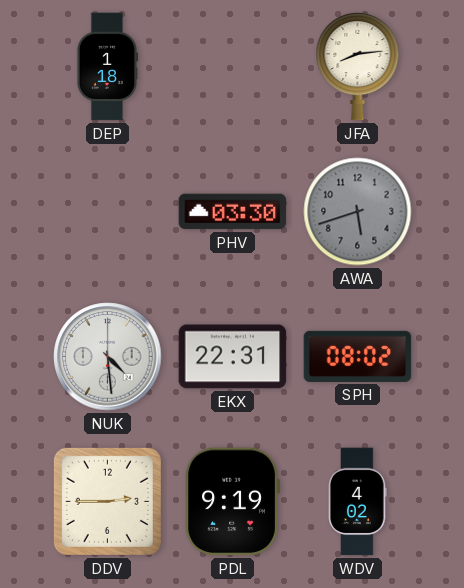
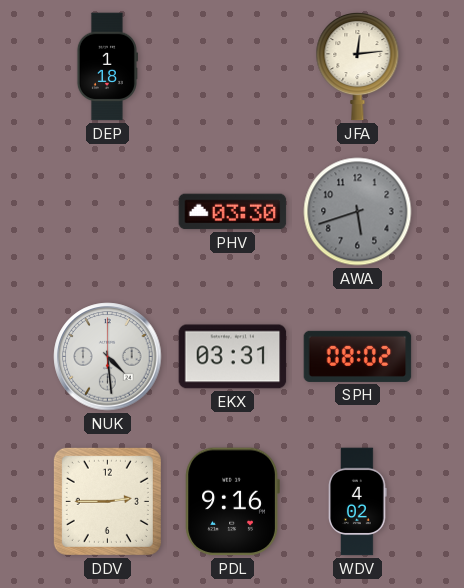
JFA: 8:14 -> 12:14
EKX: 22:31 -> 03:31
PDL: 9:19 -> 9:16
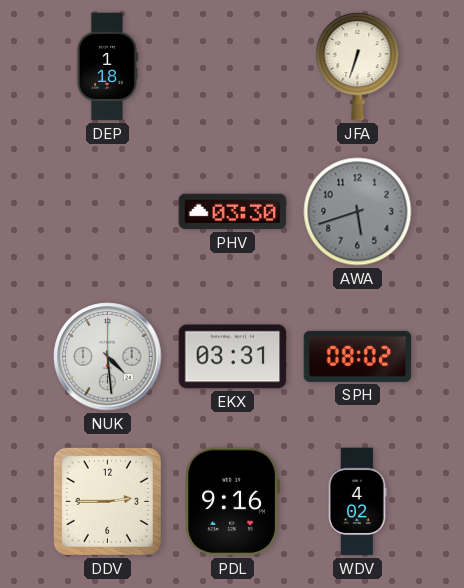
JFA: 12:14 -> 6:33
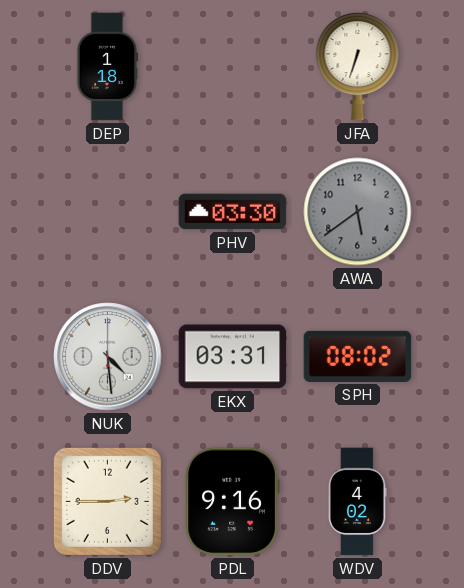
AWA: 5:42 -> 5:39
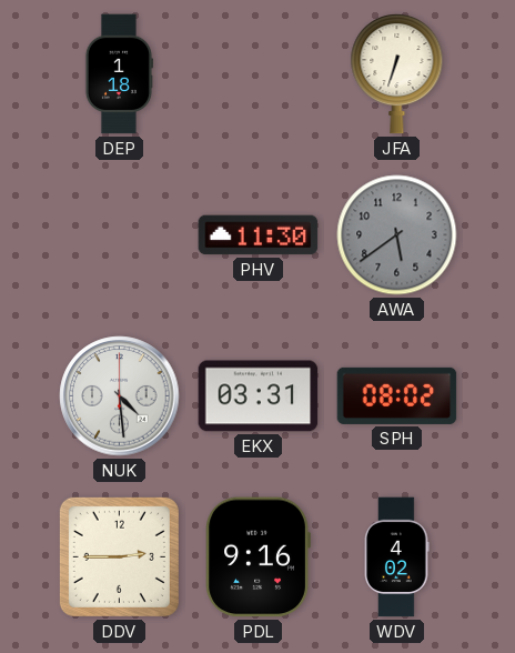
PHV: 03:30 -> 11:30
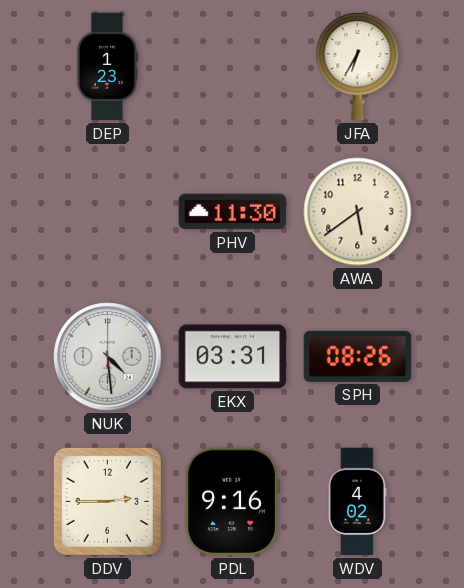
DEP: 1:18 -> 1:23
JFA: 6:33 -> 6:35
AWA dial: grey -> cream
SPH: 08:02 -> 08:26
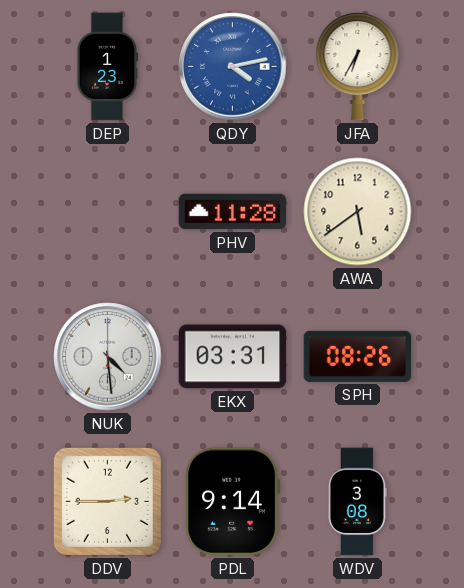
QDY: none -> 4:13
PHV: 11:30 -> 11:28
PDL: 9:16 -> 9:14
WDV: 4:02 -> 3:08
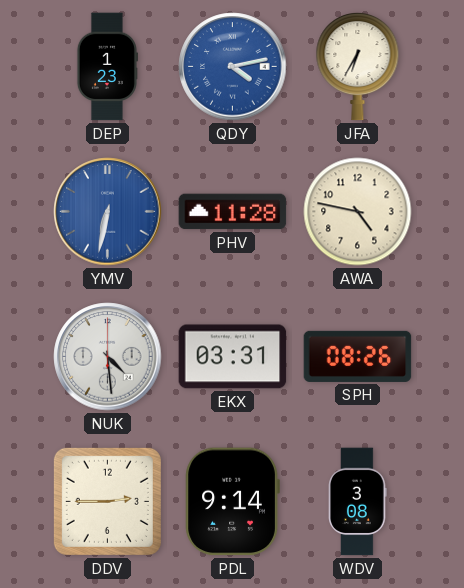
YMV: none -> 6:32
AWA: 5:39 -> 4:47
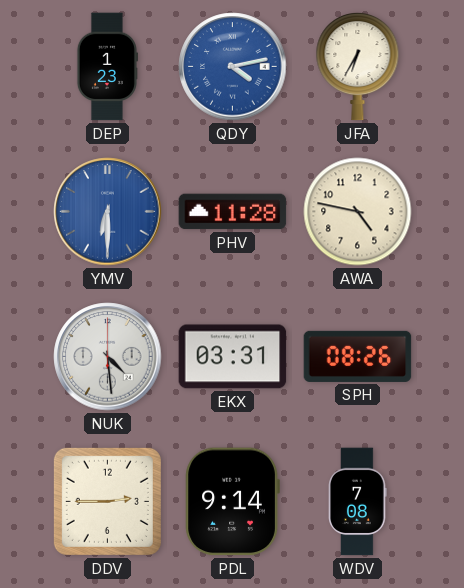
YMV: 6:32 -> 6:30
WDV: 3:08 -> 7:08
